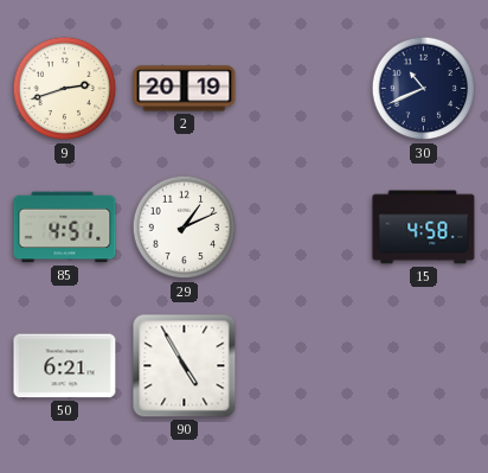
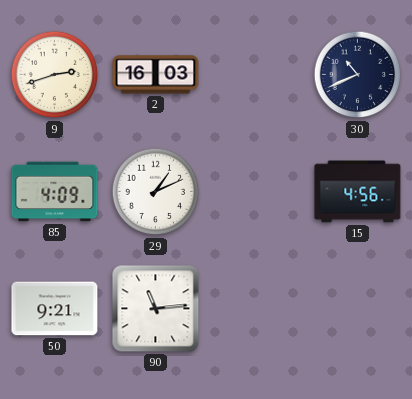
2: 20:19 -> 16:03
85: 4:51 -> 4:09
15: 4:58 -> 4:56
50: 6:21 -> 9:21
90: 4:55 -> 11:14
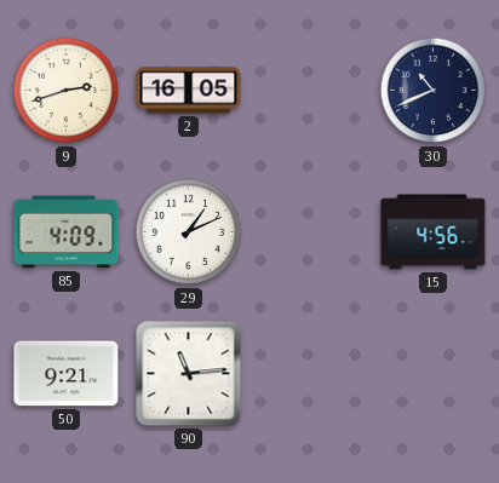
2: 16:03 -> 16:05
